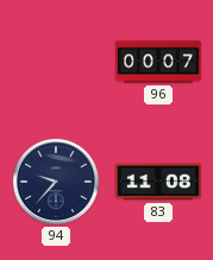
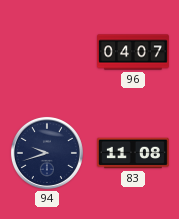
96: 00:07 -> 04:07
94: 9:37 -> 9:42
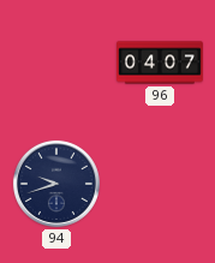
83: 11:08 -> none
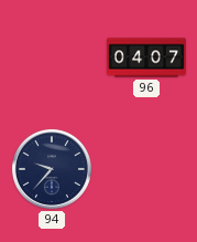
94: 9:42 -> 9:37
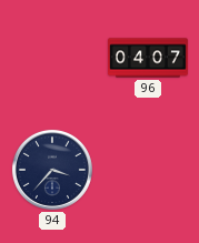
94: 9:37 -> 3:37
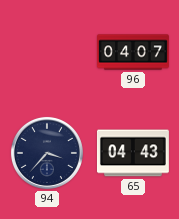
65: none -> 04:43
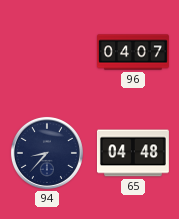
94: 3:37 -> 8:37
65: 04:43 -> 04:48
